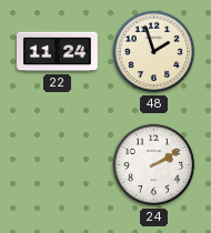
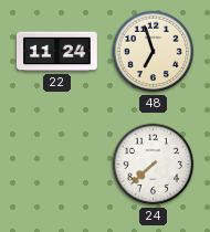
48: 1:57 -> 6:57
24: 2:10 -> 7:38
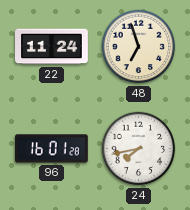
96: none -> 16:01
24: 7:38 -> 7:43
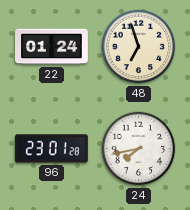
22: 11:24 -> 01:24
96: 16:01 -> 23:01
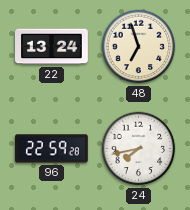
22: 01:24 -> 13:24
96: 23:01 -> 22:59
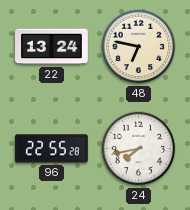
48: 6:57 -> 6:47
96: 22:59 -> 22:55
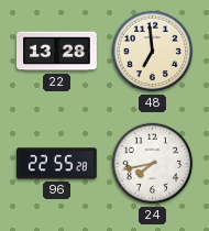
22: 13:24 -> 13:28
48: 6:47 -> 6:59
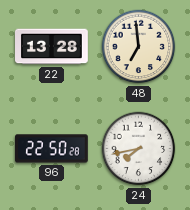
96: 22:55 -> 22:50
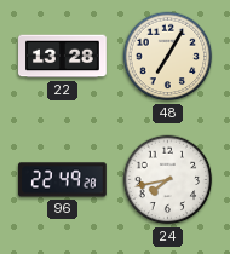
48: 6:59 -> 7:05
96: 22:50 -> 22:49
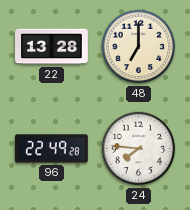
48: 7:05 -> 7:00
24: 7:43 -> 7:46
